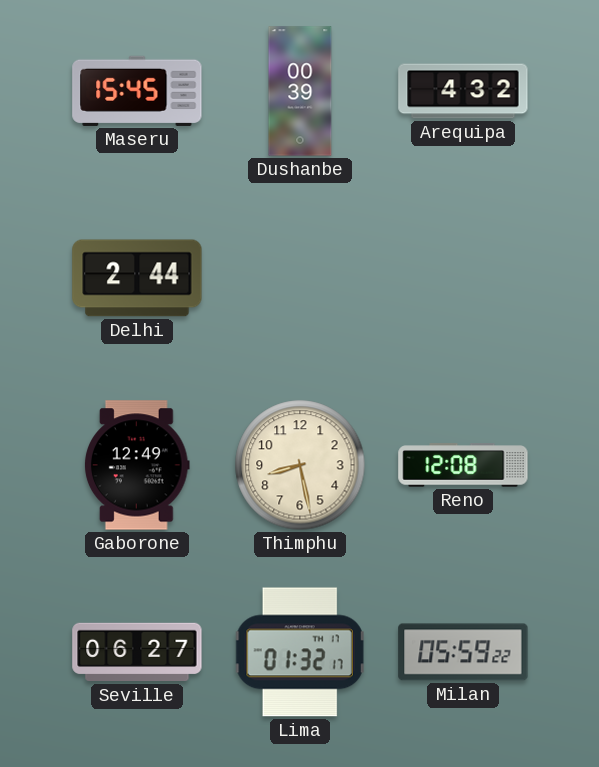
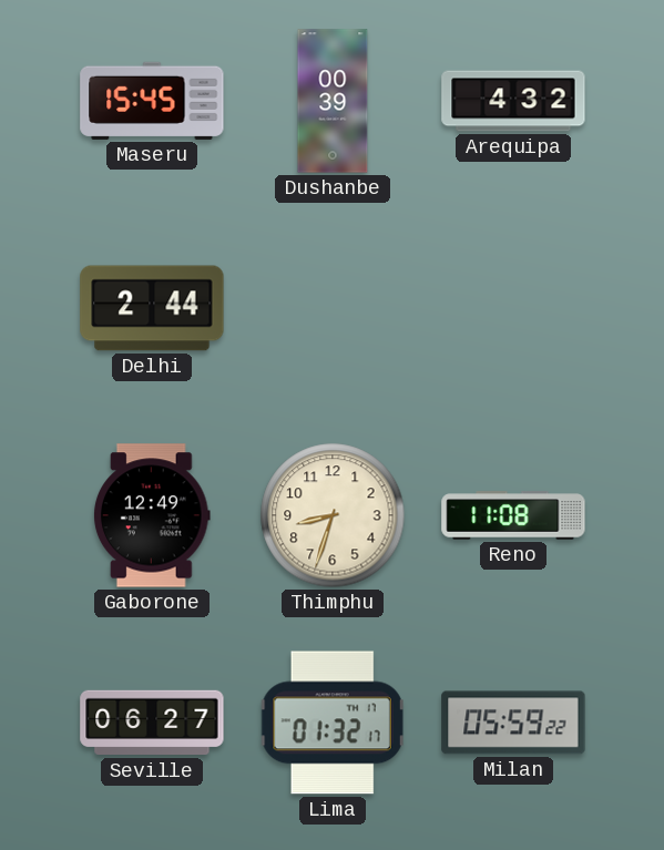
Thimphu: 8:28 -> 8:33
Reno: 12:08 -> 11:08
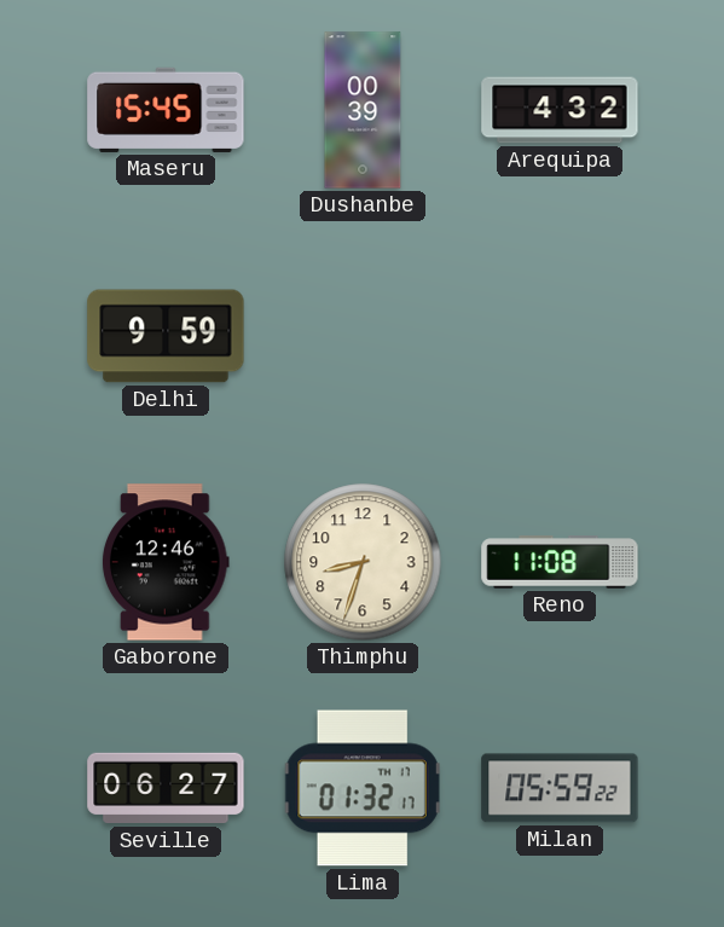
Delhi: 2:44 -> 9:59
Gaborone: 12:49 -> 12:46
